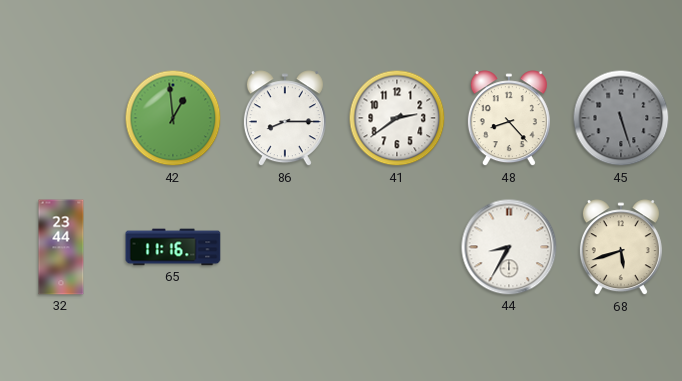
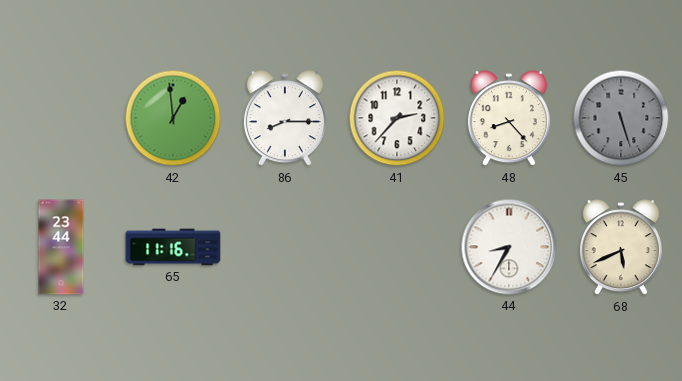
41: 2:39 -> 2:37
68: 5:42 -> 5:41
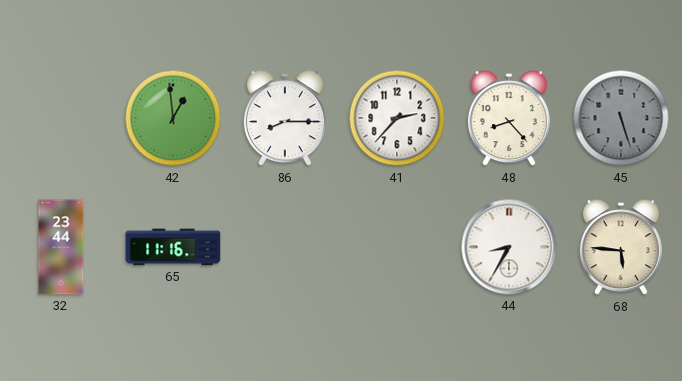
68: 5:41 -> 5:46
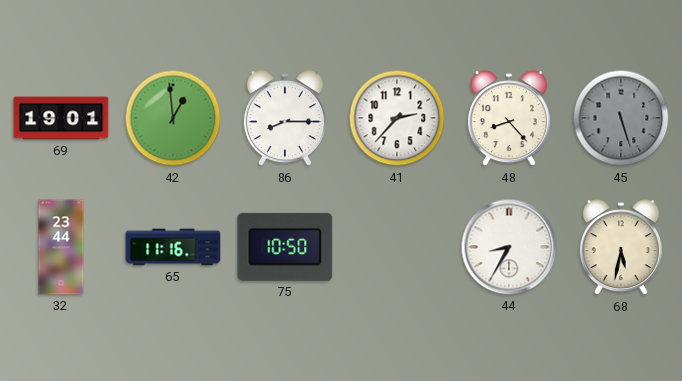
69: none -> 19:01
75: none -> 10:50
68: 5:46 -> 5:32
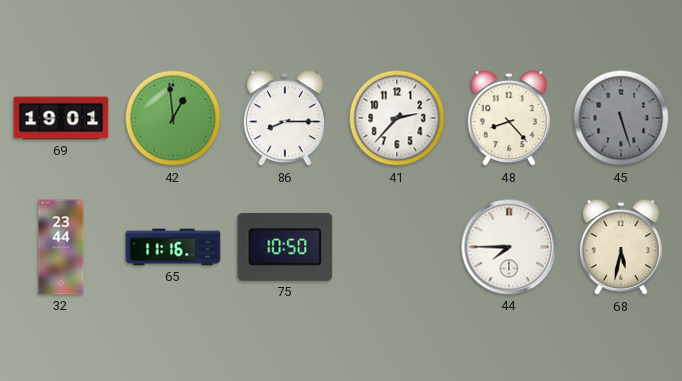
44: 8:35 -> 7:45
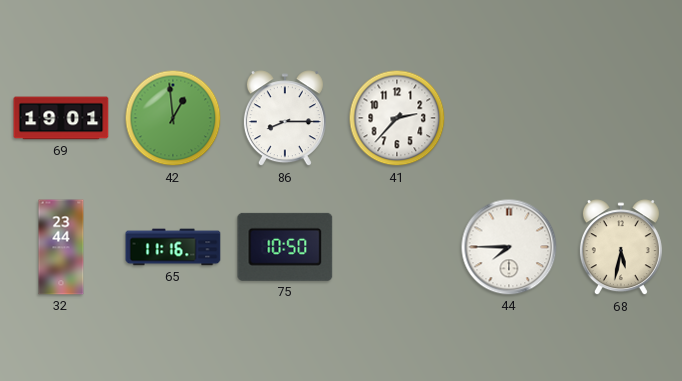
48: 8:23 -> none
45: 5:27 -> none
